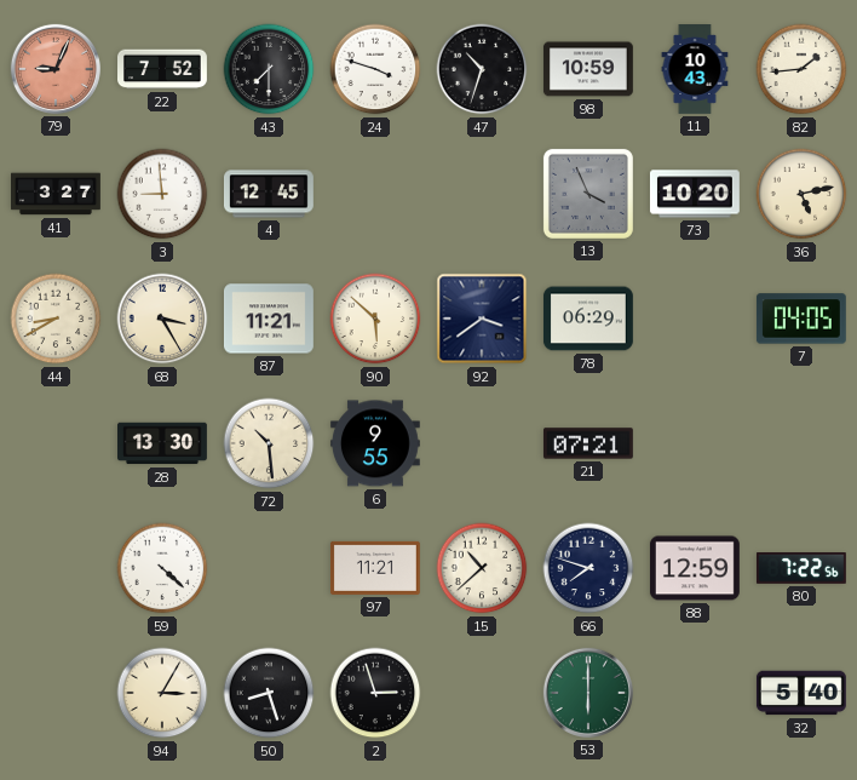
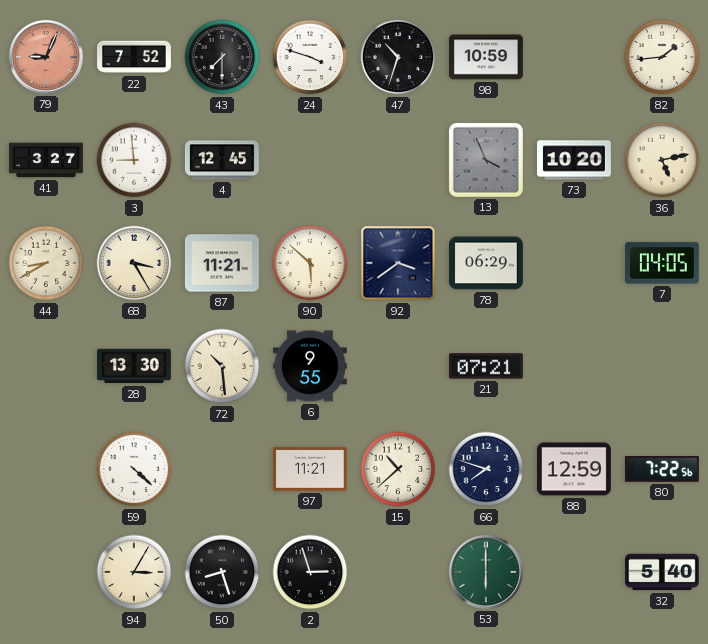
11: 10:43 -> none
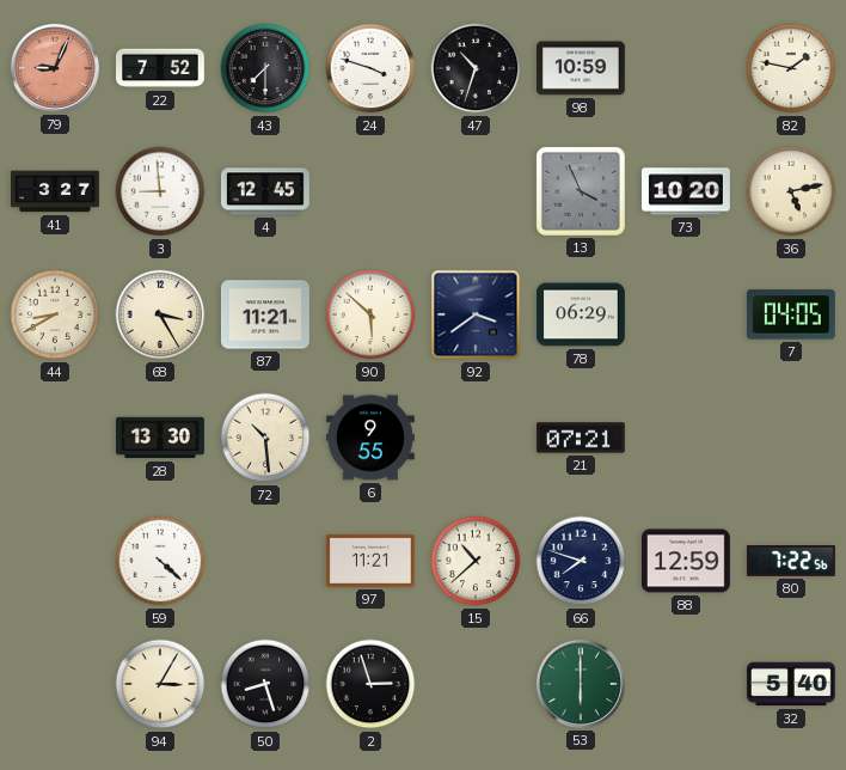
82: 1:44 -> 1:47
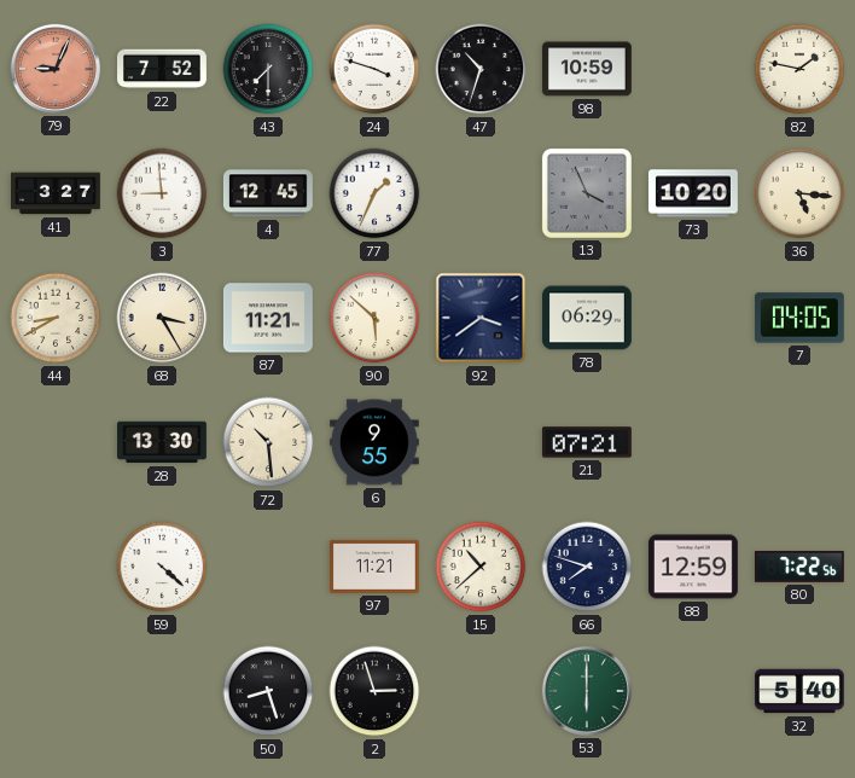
77: none -> 1:34
36: 5:13 -> 5:16
94: 3:05 -> none
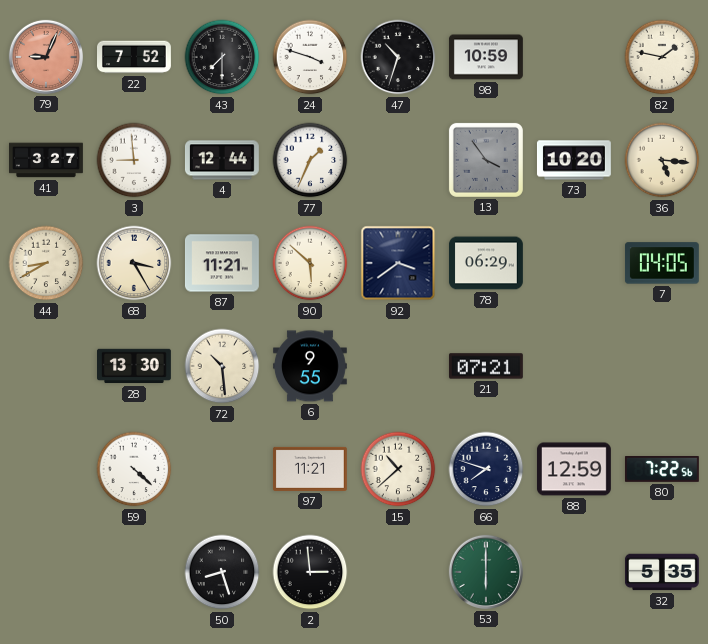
4: 12:45 -> 12:44
13: 3:56 -> 3:54
2: 2:57 -> 2:59
32: 5:40 -> 5:35
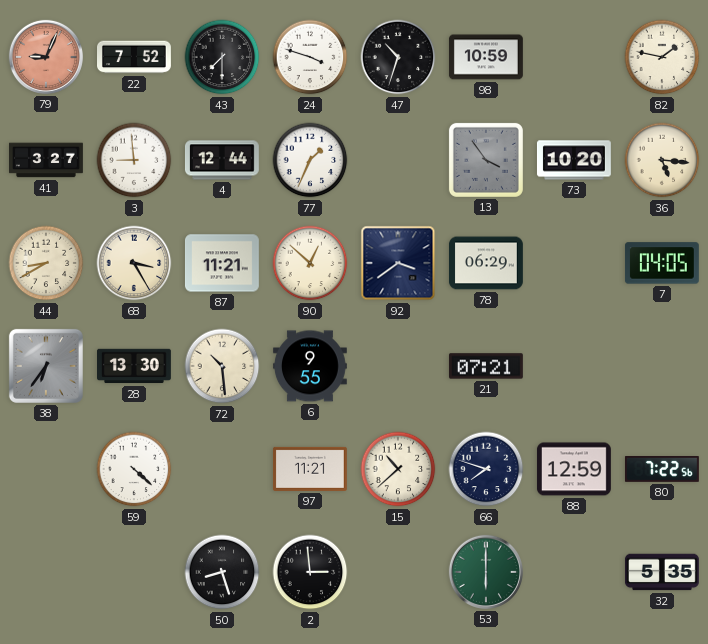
90: 5:52 -> 12:52
38: none -> 6:36
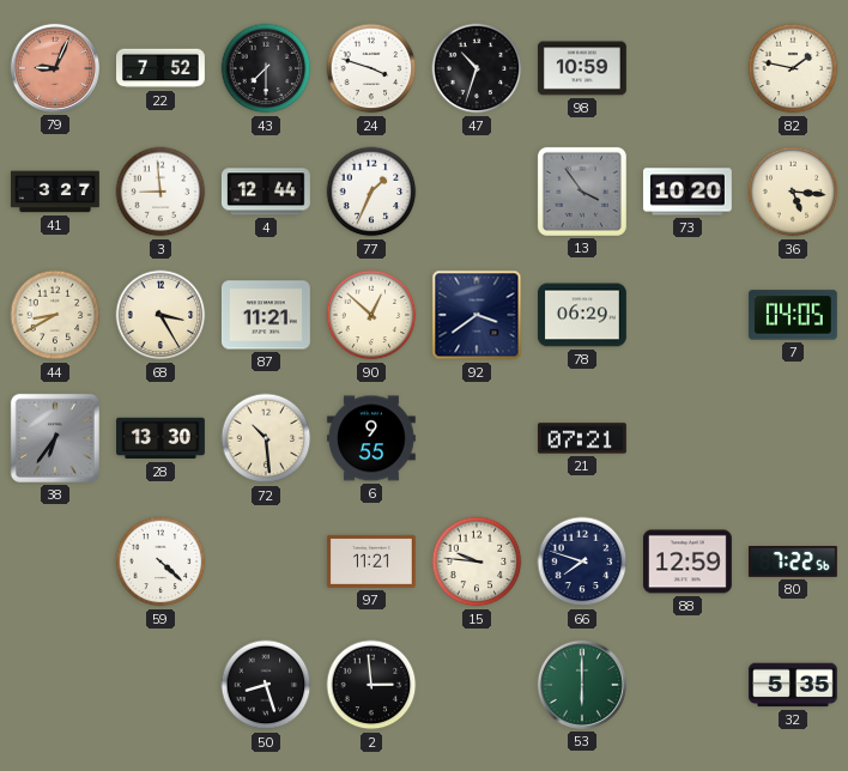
15: 10:38 -> 9:46
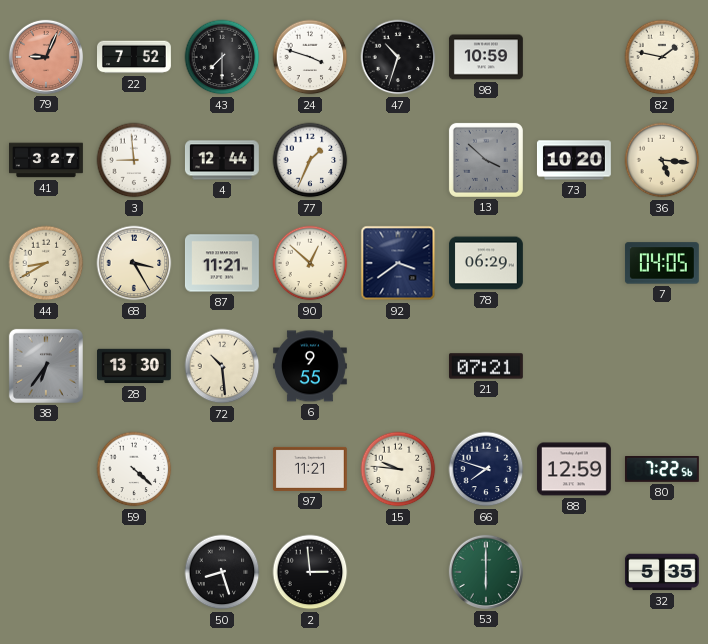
13: 3:54 -> 3:52
